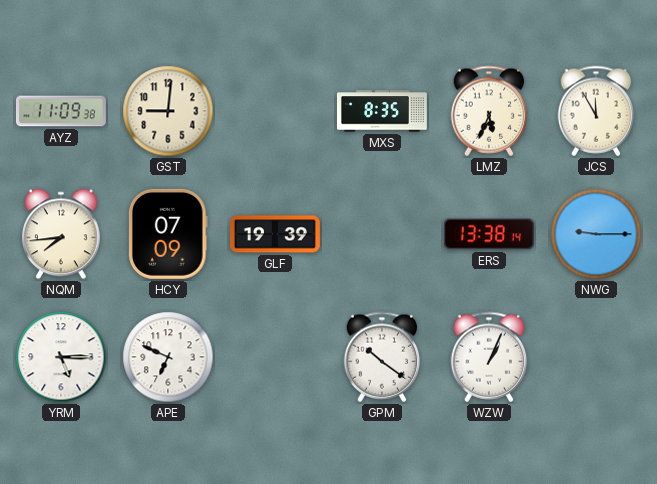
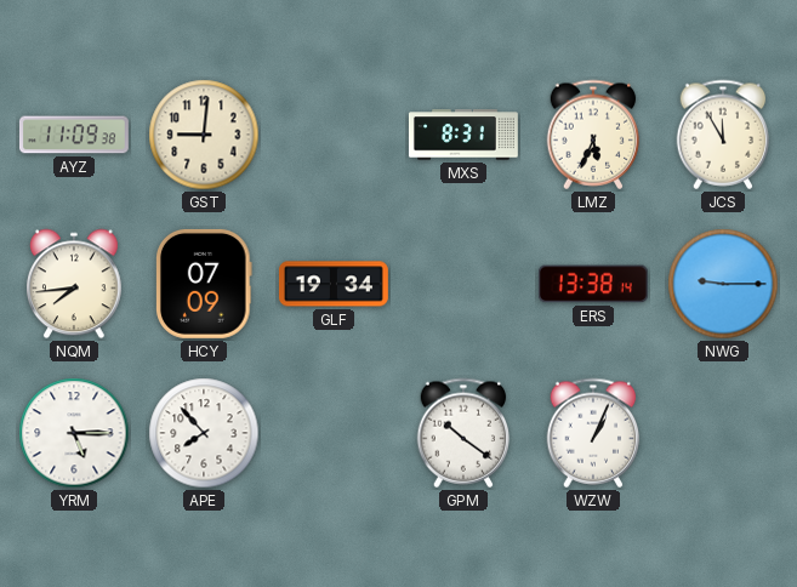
MXS: 8:35 -> 8:31
GLF: 19:39 -> 19:34
APE: 6:49 -> 7:53
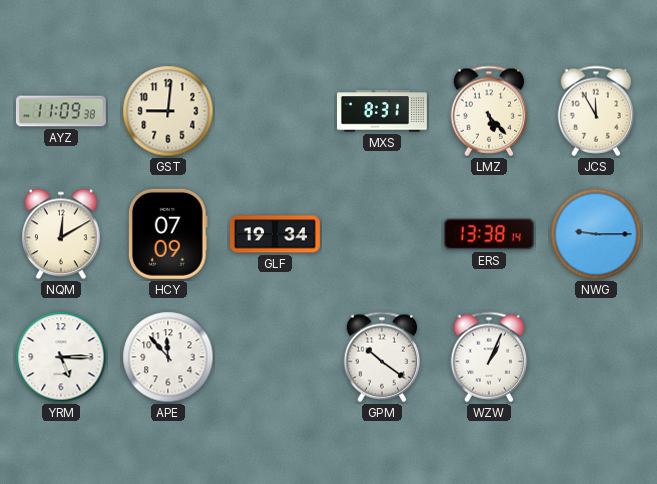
LMZ: 5:34 -> 5:23
NQM: 7:44 -> 12:10
APE: 7:53 -> 11:53
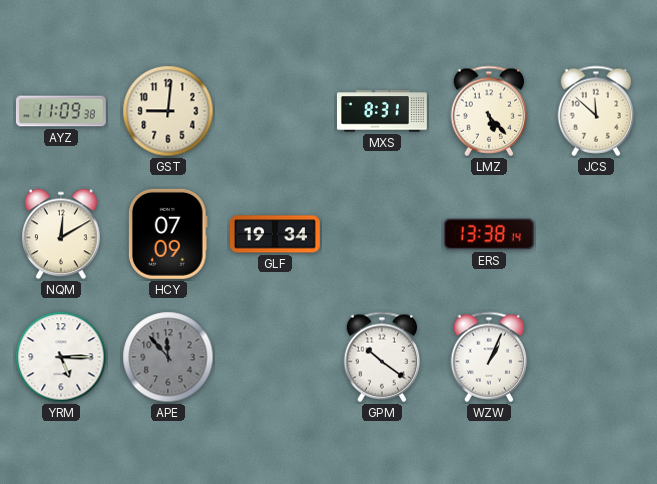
JCS: 11:55 -> 11:52
NWG: 9:15 -> none
APE dial: white -> grey
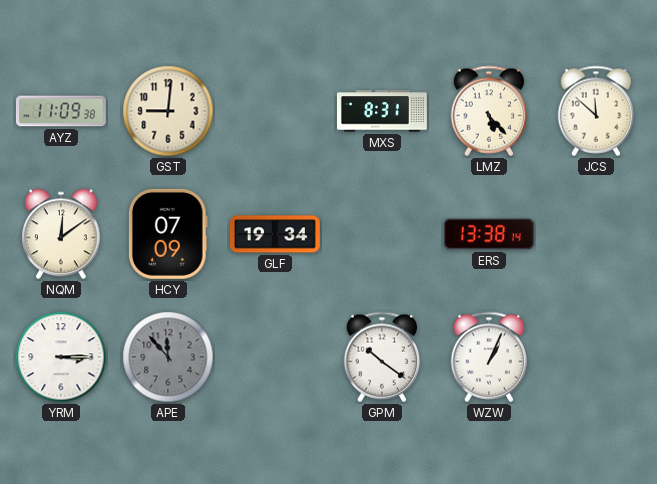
NQM: 12:10 -> 12:09
YRM: 5:15 -> 3:15
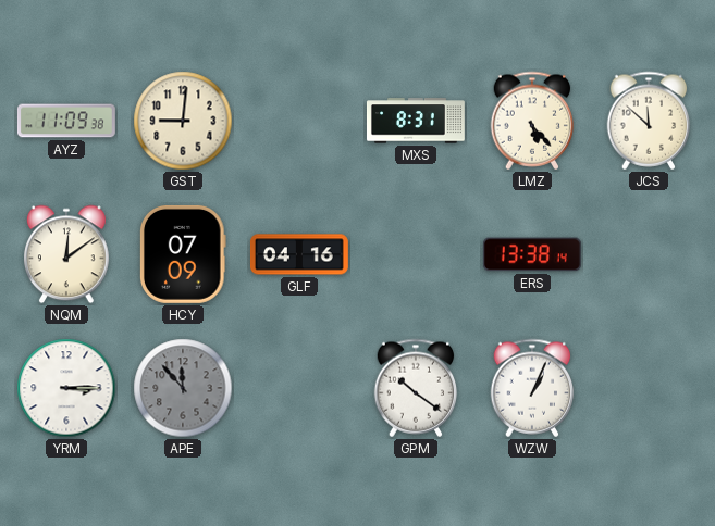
GLF: 19:34 -> 04:16
